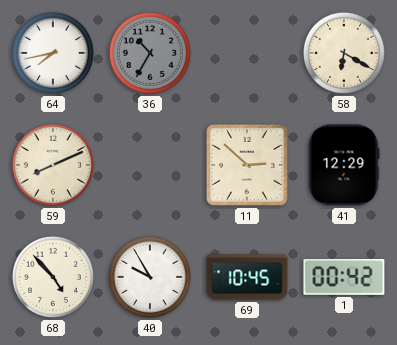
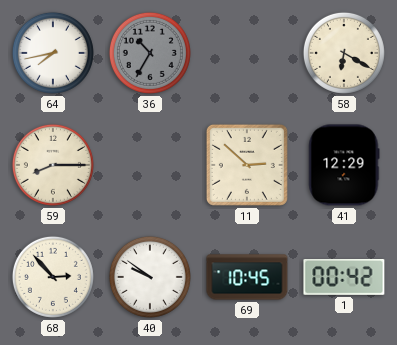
59: 8:11 -> 8:15
68: 4:53 -> 2:53
40: 9:55 -> 9:51
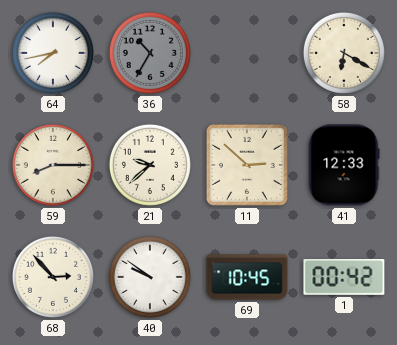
21: none -> 9:38
41: 12:29 -> 12:33
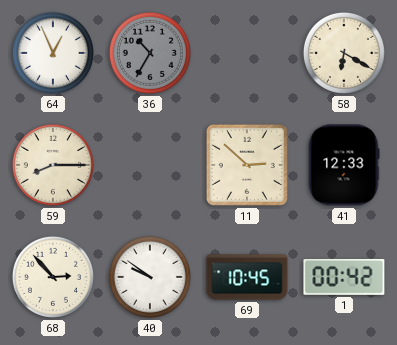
64: 7:43 -> 12:56
21: 9:38 -> none
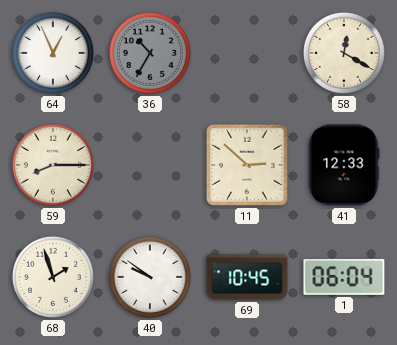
58: 6:20 -> 12:20
68: 2:53 -> 1:57
1: 00:42 -> 06:04
